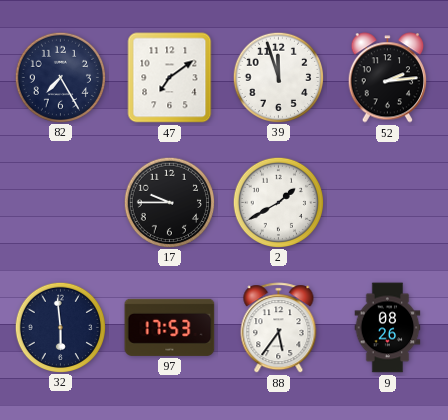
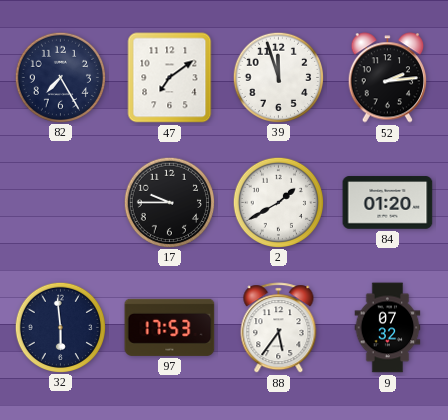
84: none -> 01:20
9: 08:26 -> 07:32
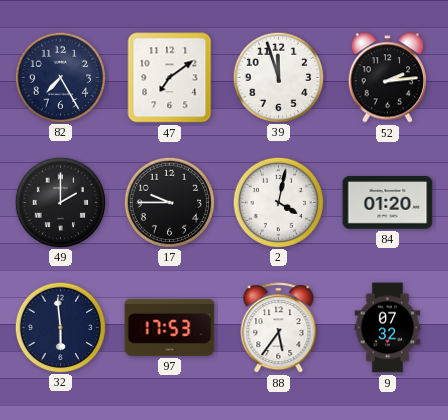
49: none -> 2:00
2: 1:40 -> 4:02
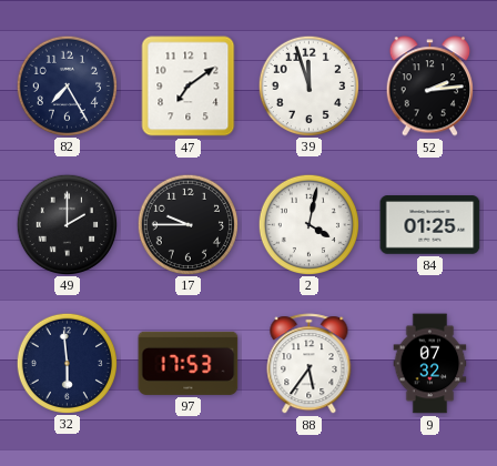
84: 01:20 -> 01:25
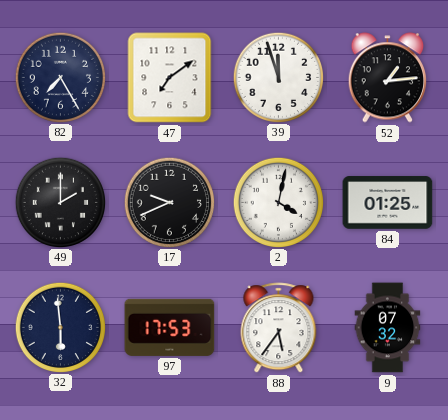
52: 2:14 -> 1:14
17: 9:45 -> 9:41
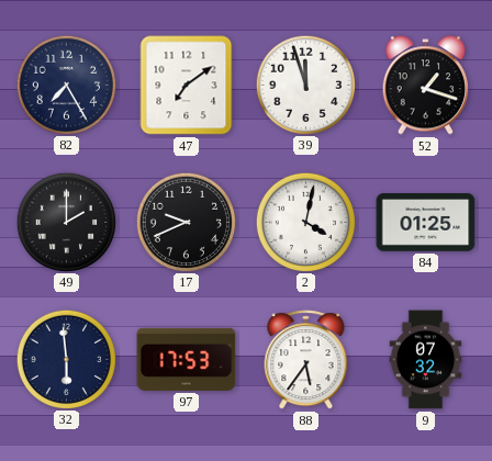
52: 1:14 -> 1:18
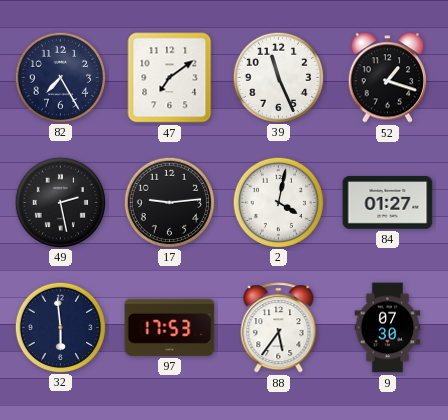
39: 11:57 -> 11:26
49: 2:00 -> 2:28
17: 9:41 -> 9:14
84: 01:25 -> 01:27
9: 07:32 -> 07:30
